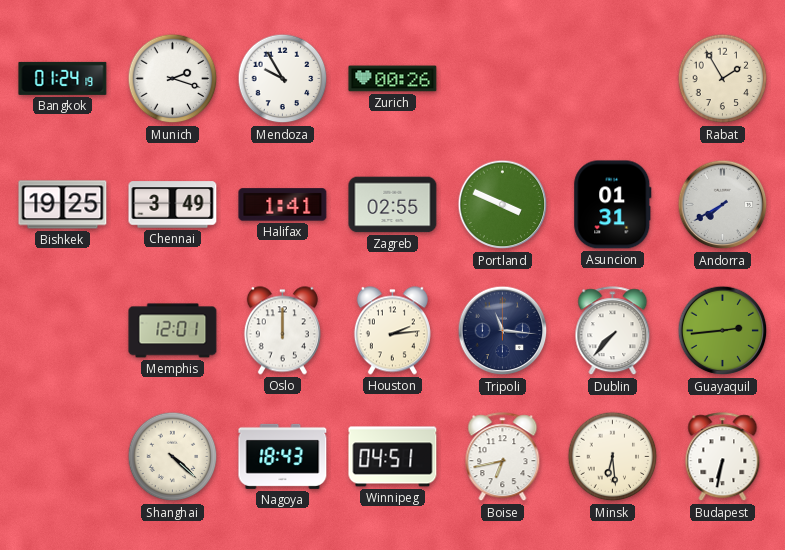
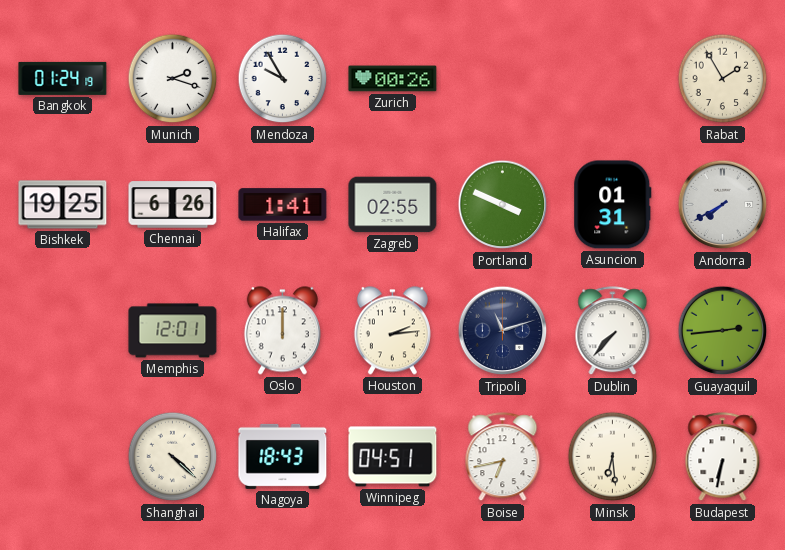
Chennai: 3:49 -> 6:26
Tripoli: 11:16 -> 11:12
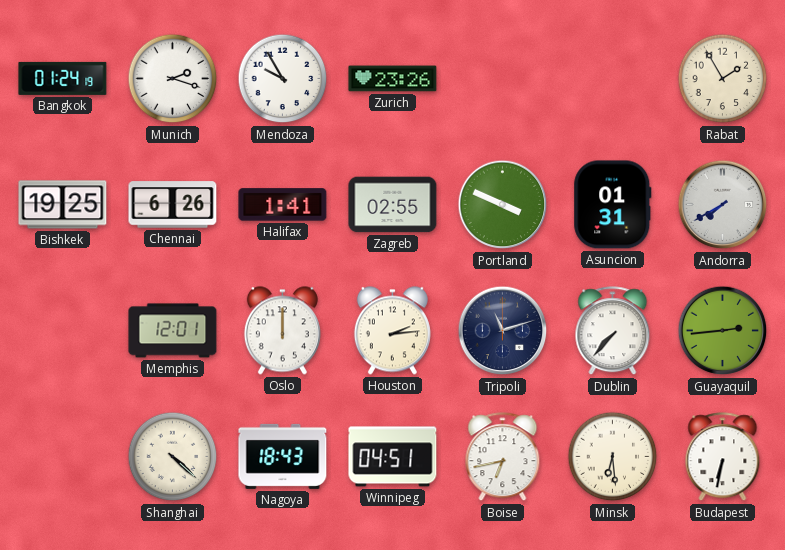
Zurich: 00:26 -> 23:26
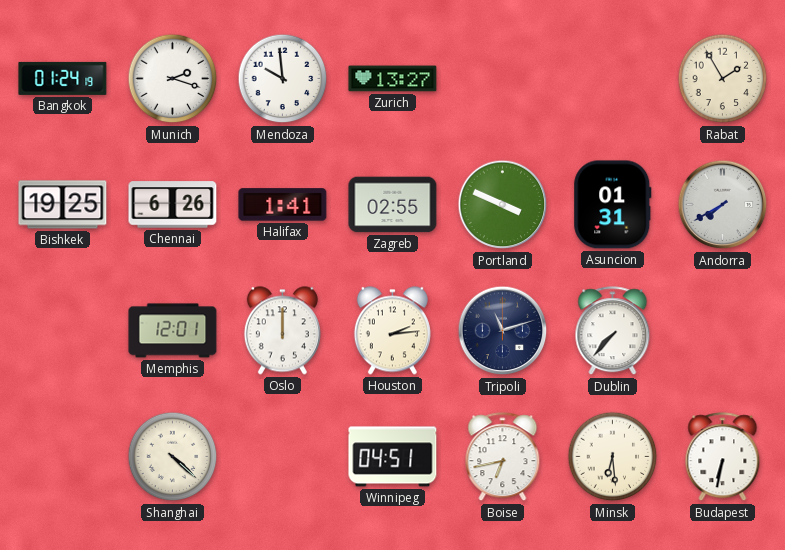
Mendoza: 9:55 -> 9:59
Zurich: 23:26 -> 13:27
Guayaquil: 2:44 -> none
Nagoya: 18:43 -> none
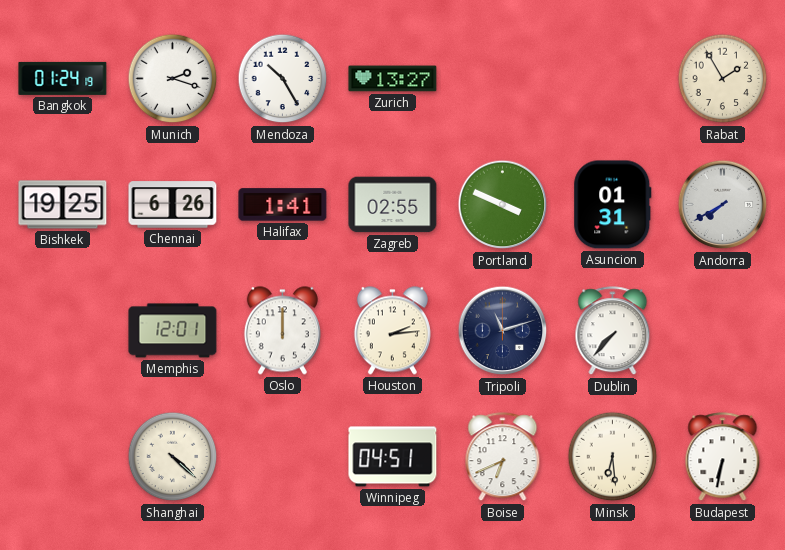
Mendoza: 9:59 -> 10:25
Boise: 6:43 -> 6:41
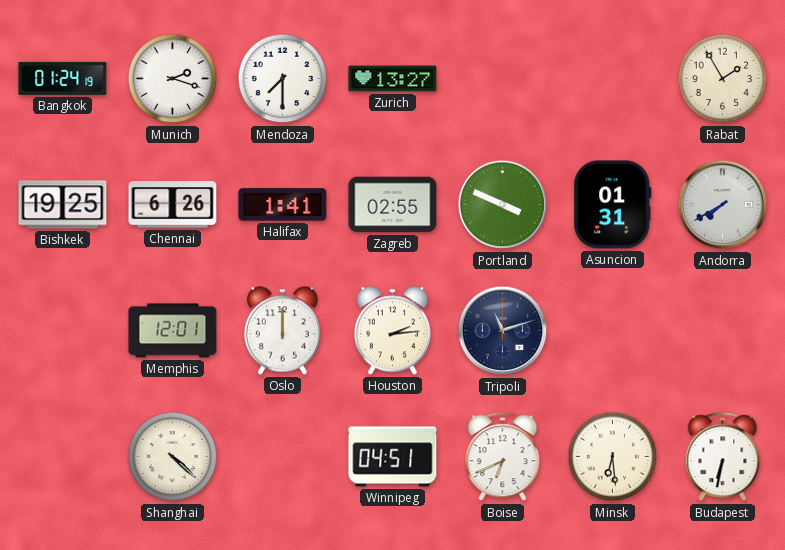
Mendoza: 10:25 -> 7:30
Dublin: 7:37 -> none
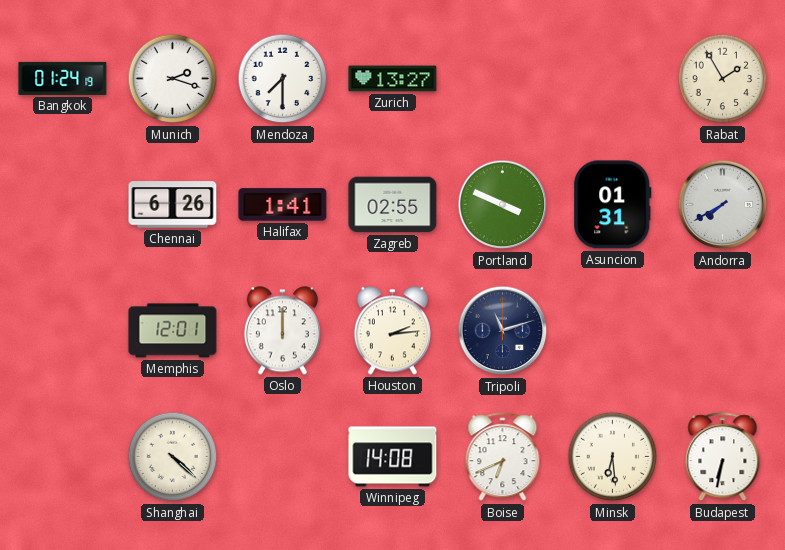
Bishkek: 19:25 -> none
Winnipeg: 04:51 -> 14:08
